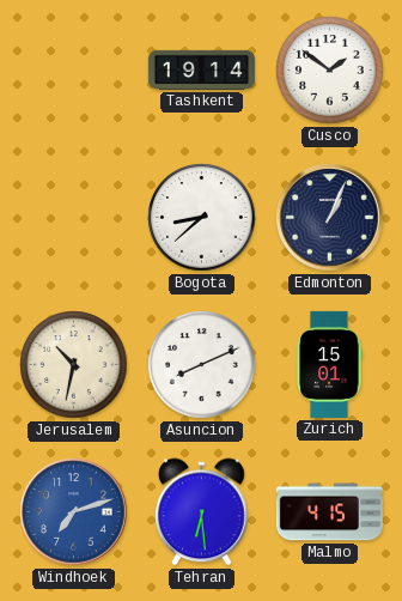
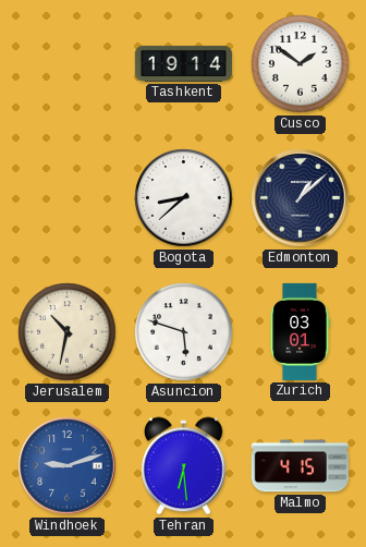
Edmonton: 1:04 -> 1:08
Asuncion: 8:11 -> 5:48
Zurich: 15:01 -> 03:01
Windhoek: 7:12 -> 9:12
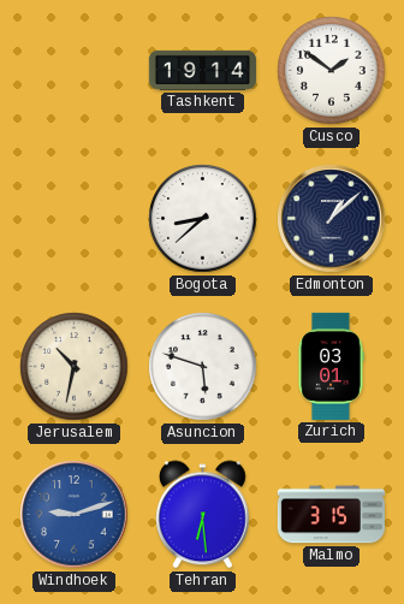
Malmo: 4:15 -> 3:15
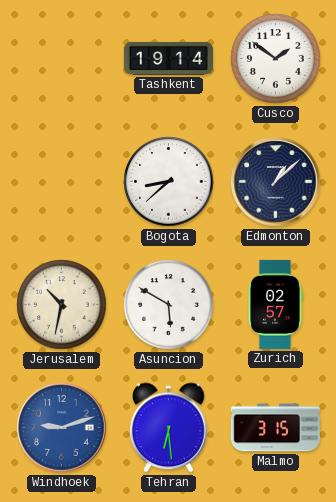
Asuncion: 5:48 -> 5:50
Zurich: 03:01 -> 02:57
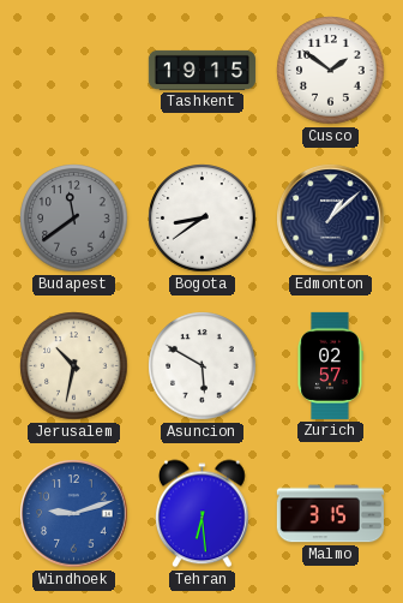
Tashkent: 19:14 -> 19:15
Budapest: none -> 11:39
Bogota: 8:38 -> 8:39
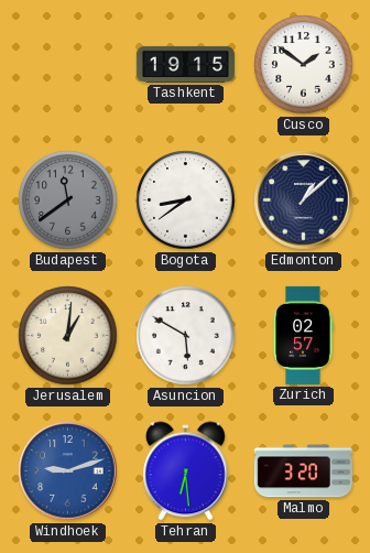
Jerusalem: 10:32 -> 1:01
Malmo: 3:15 -> 3:20
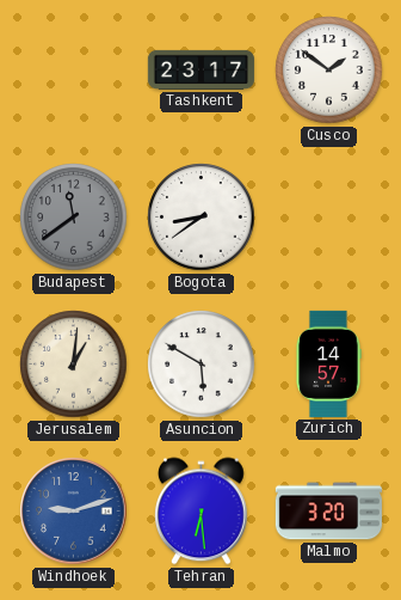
Tashkent: 19:15 -> 23:17
Edmonton: 1:08 -> none
Zurich: 02:57 -> 14:57
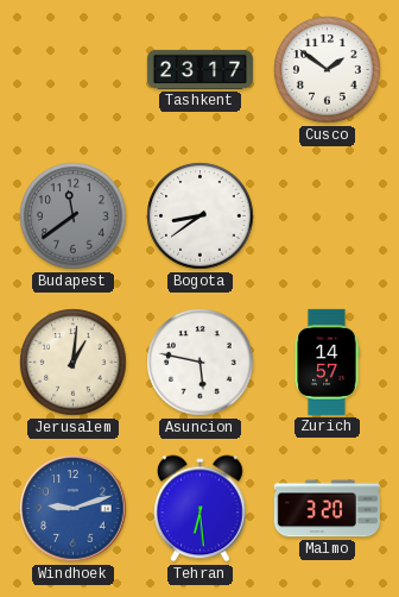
Asuncion: 5:50 -> 5:47
